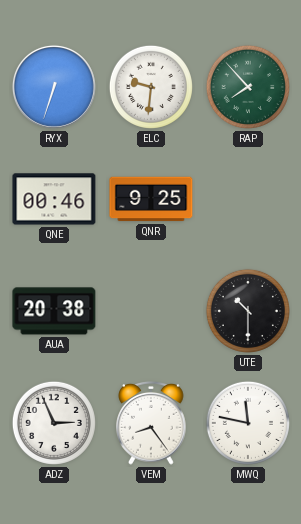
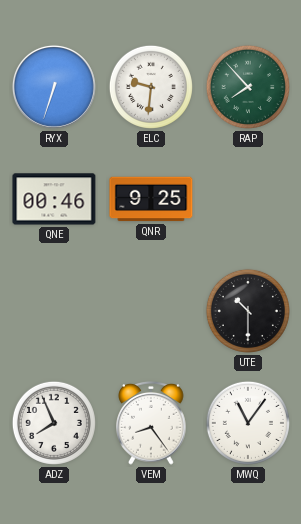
AUA: 20:38 -> none
ADZ: 2:56 -> 7:56
MWQ: 11:47 -> 11:06
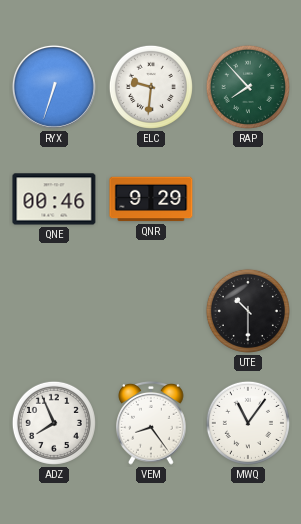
QNR: 9:25 -> 9:29
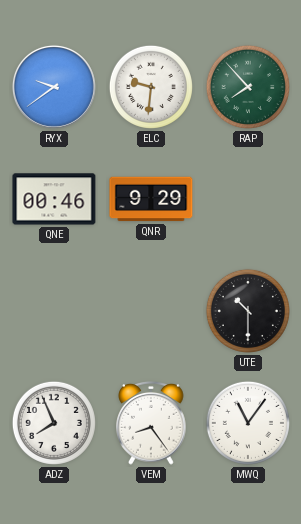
RYX: 6:33 -> 9:39
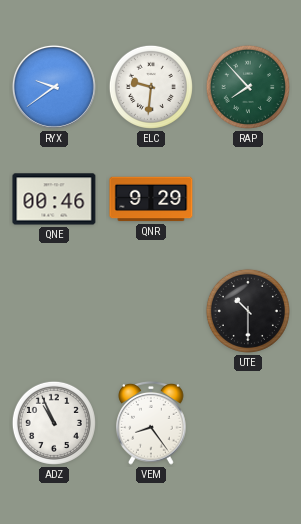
ADZ: 7:56 -> 10:56
MWQ: 11:06 -> none
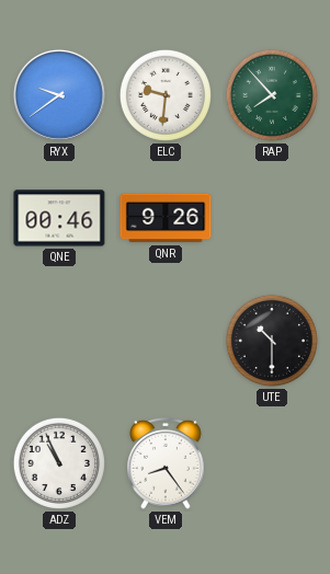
QNR: 9:29 -> 9:26
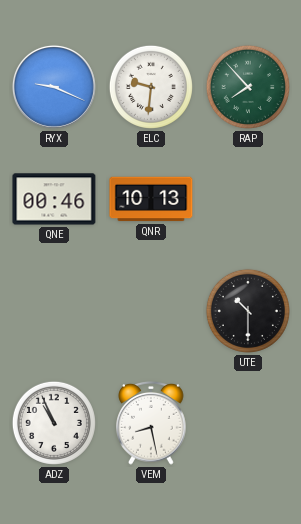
RYX: 9:39 -> 9:19
QNR: 9:26 -> 10:13
VEM: 8:24 -> 8:28
